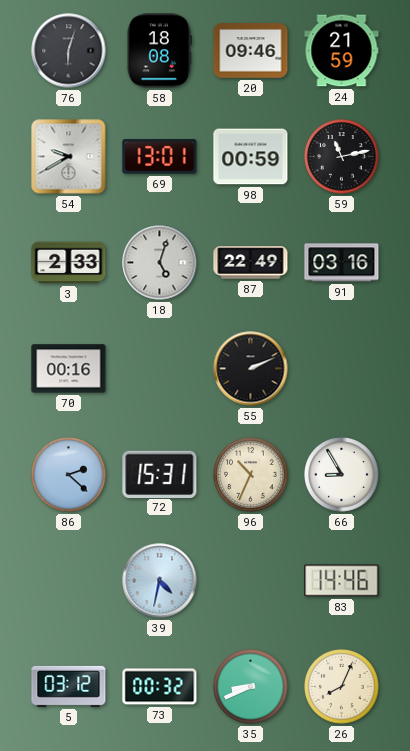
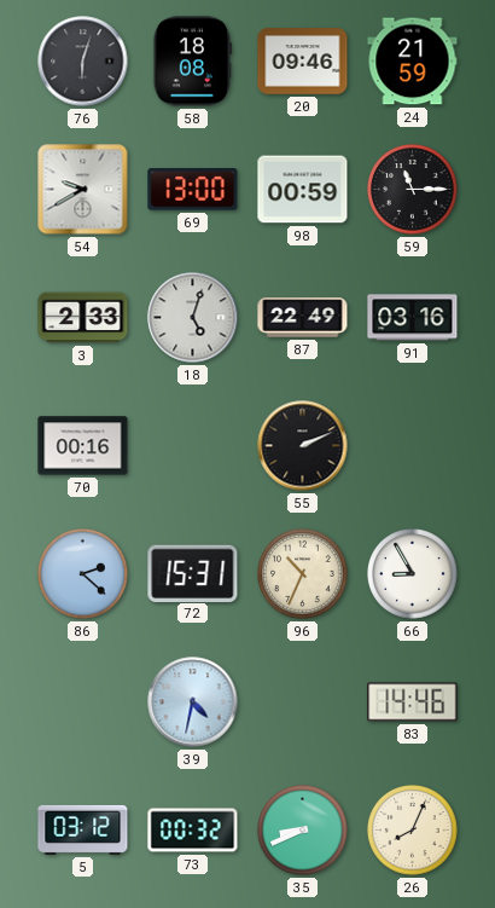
69: 13:01 -> 13:00
59: 11:13 -> 11:15
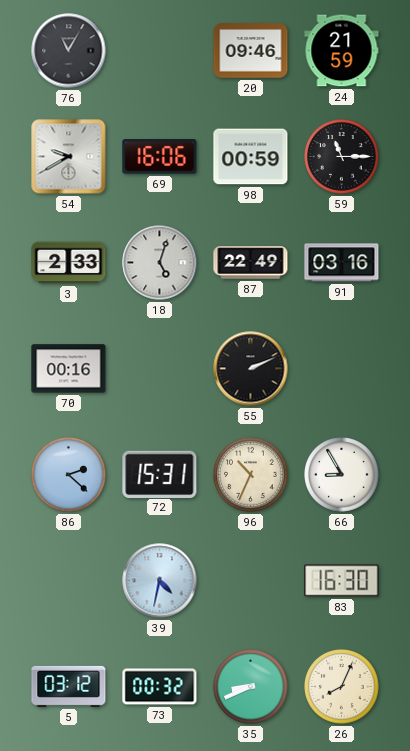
76: 6:03 -> 11:05
58: 18:08 -> none
69: 13:00 -> 16:06
83: 14:46 -> 16:30
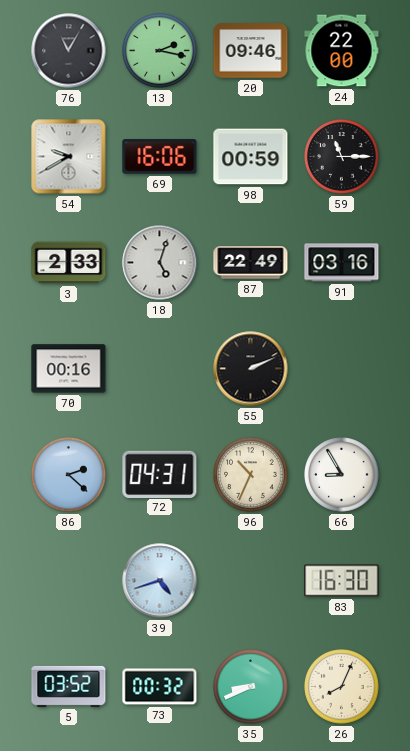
13: none -> 2:17
24: 21:59 -> 22:00
72: 15:31 -> 04:31
39: 4:32 -> 4:42
5: 03:12 -> 03:52
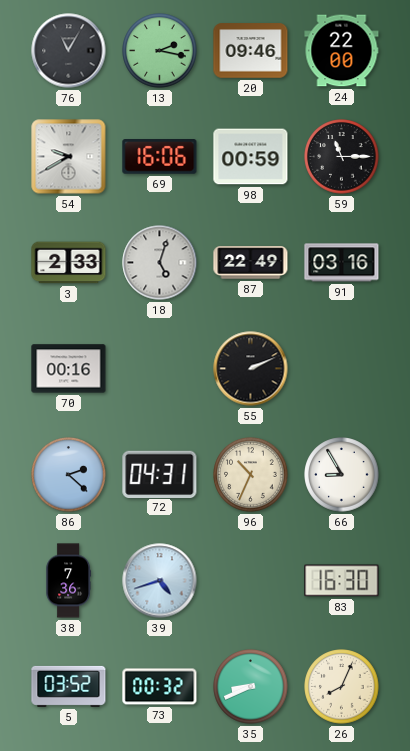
38: none -> 7:36
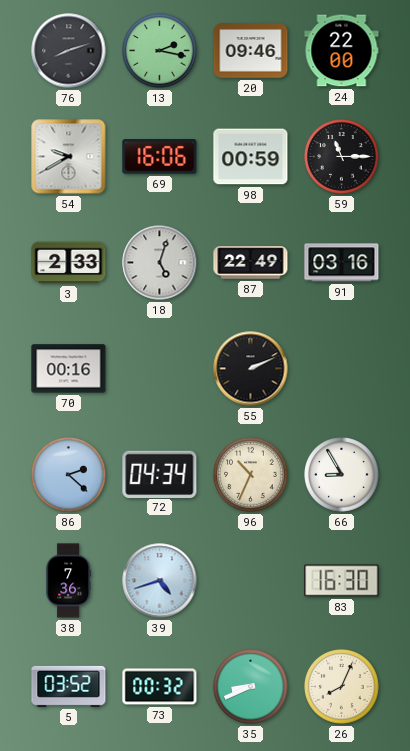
76: 11:05 -> 8:12
72: 04:31 -> 04:34
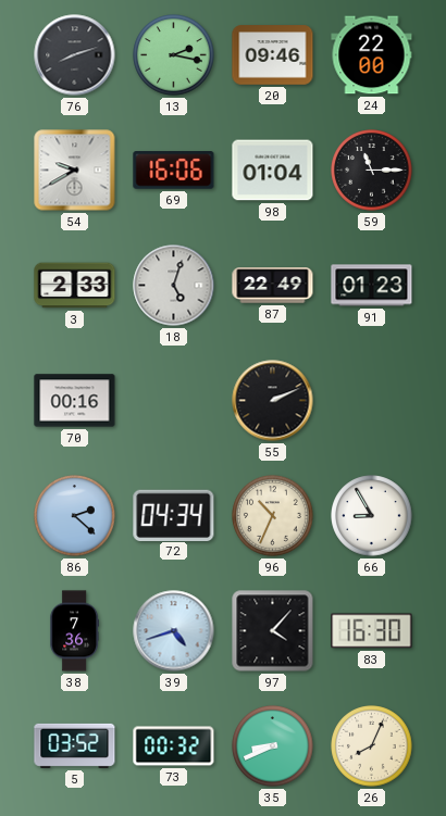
98: 00:59 -> 01:04
91: 03:16 -> 01:23
97: none -> 4:07
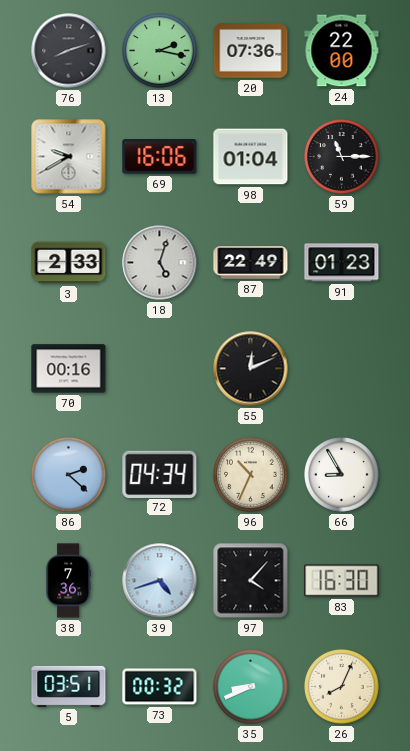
20: 09:46 -> 07:36
55: 2:11 -> 12:11
5: 03:52 -> 03:51
